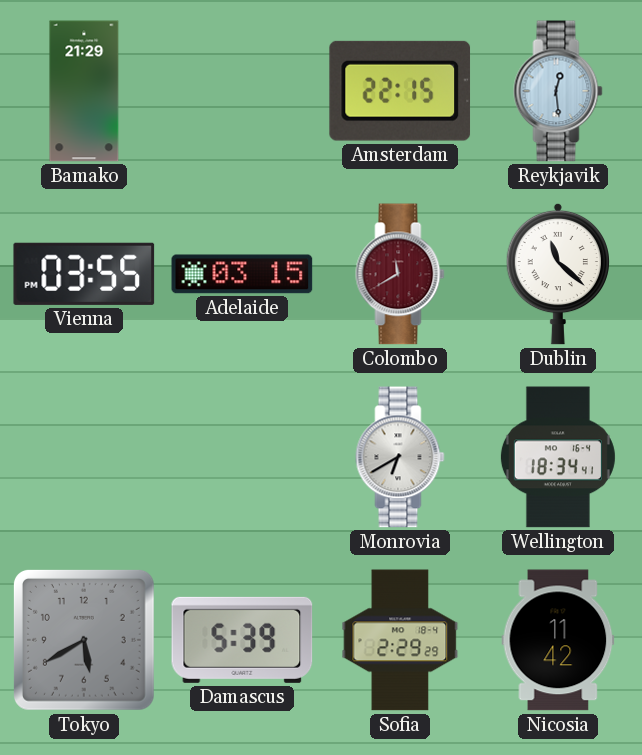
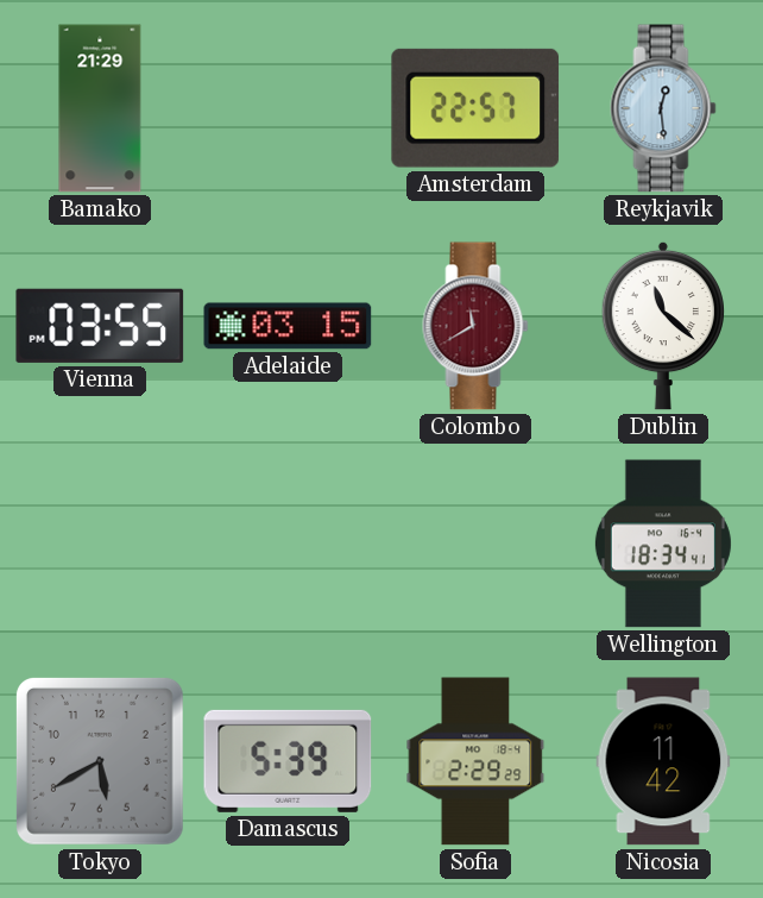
Amsterdam: 22:15 -> 22:57
Monrovia: 6:40 -> none
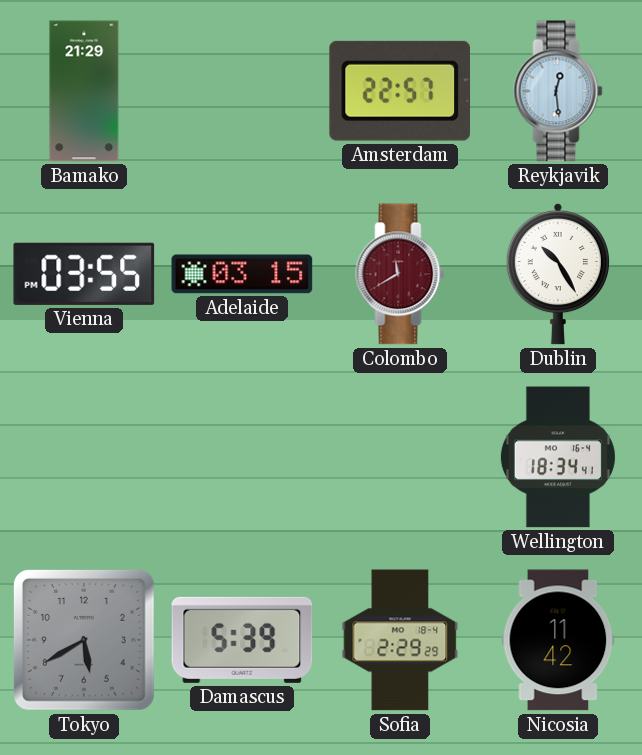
Dublin: 11:22 -> 10:25
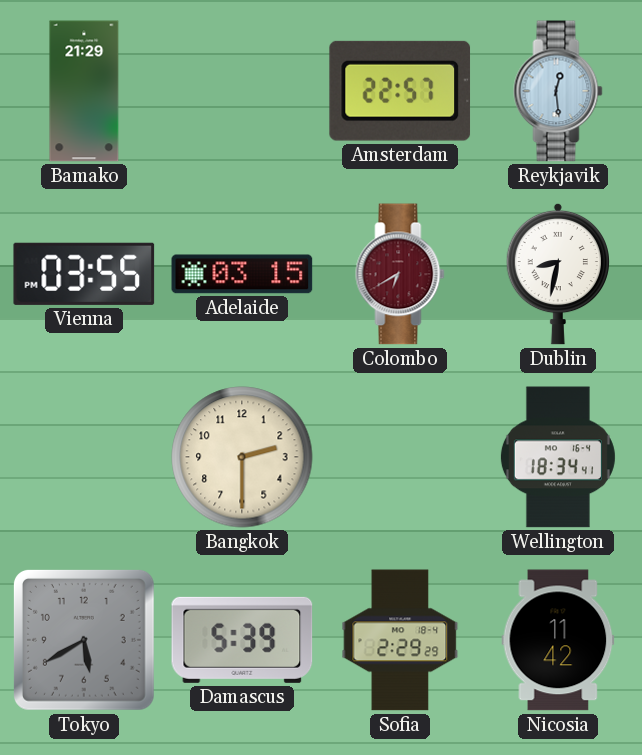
Colombo: 11:40 -> 6:40
Dublin: 10:25 -> 8:32
Bangkok: none -> 2:30
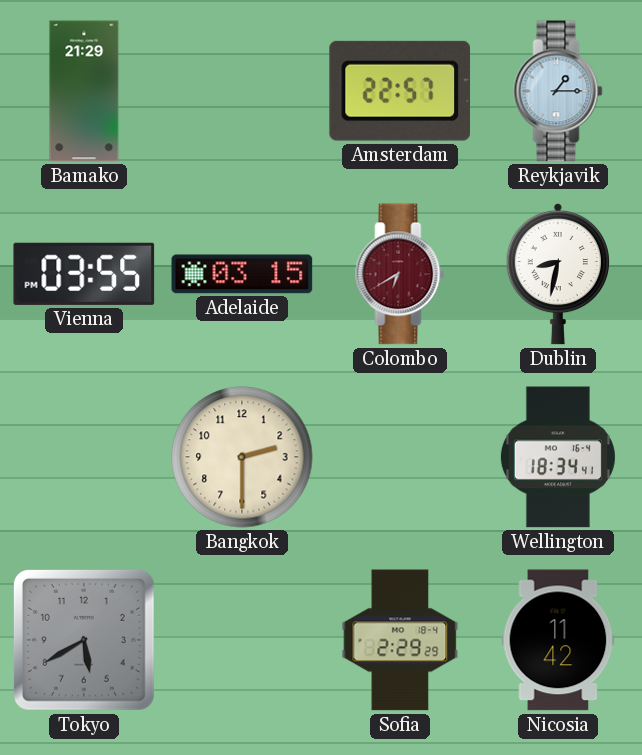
Reykjavik: 12:29 -> 1:15
Damascus: 5:39 -> none
